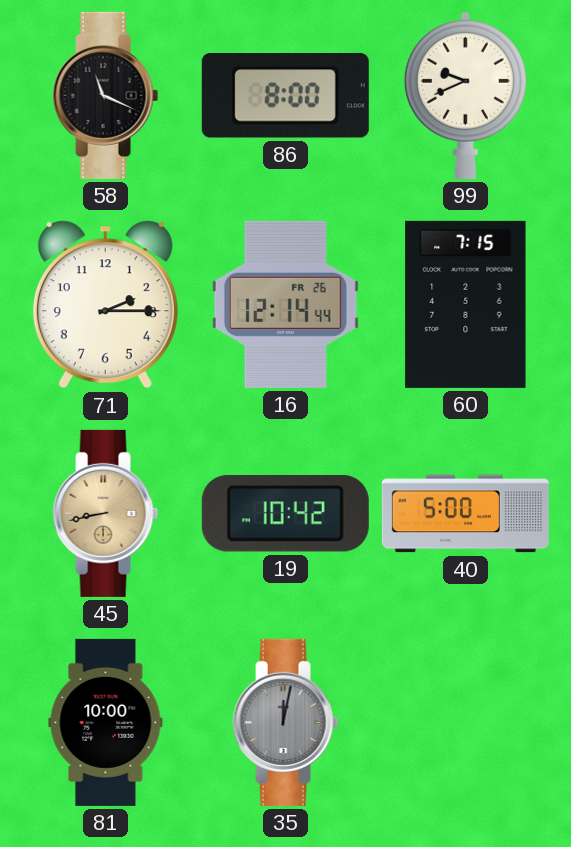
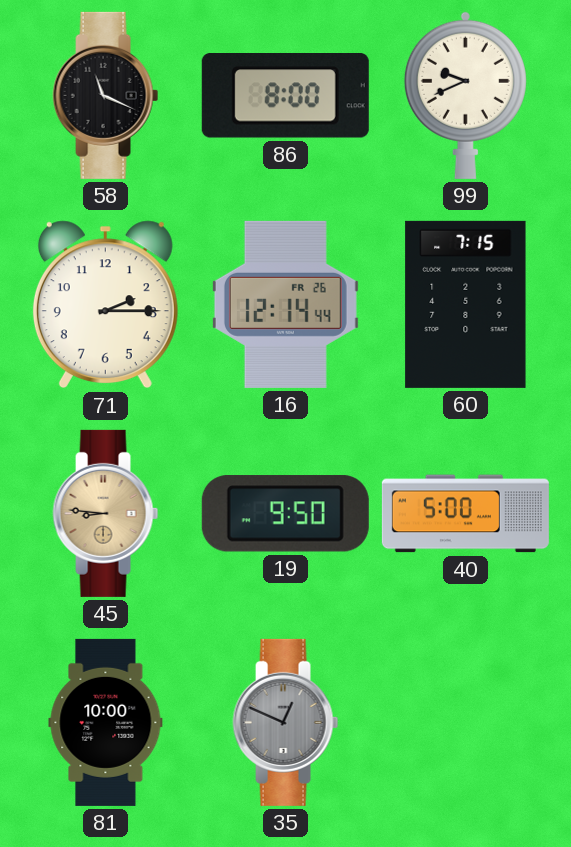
45: 8:43 -> 8:46
19: 10:42 -> 9:50
35: 12:02 -> 12:49
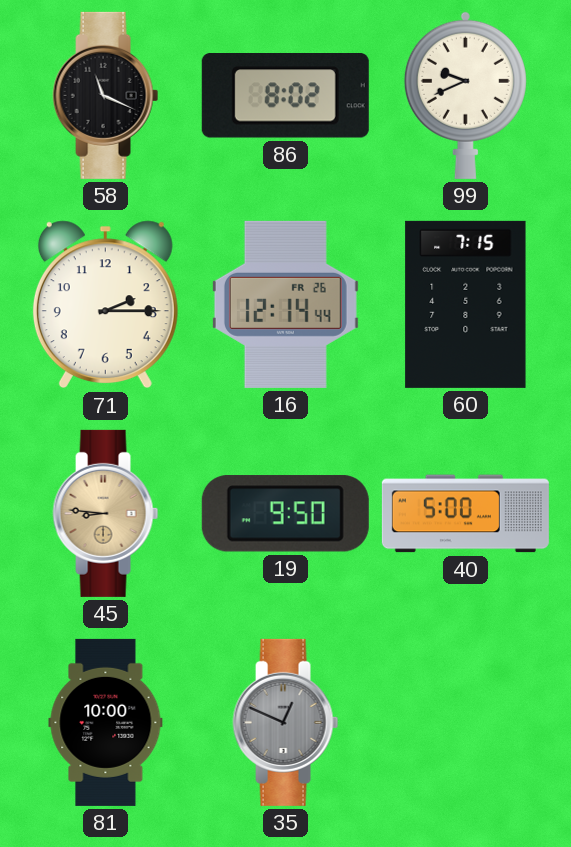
86: 8:00 -> 8:02
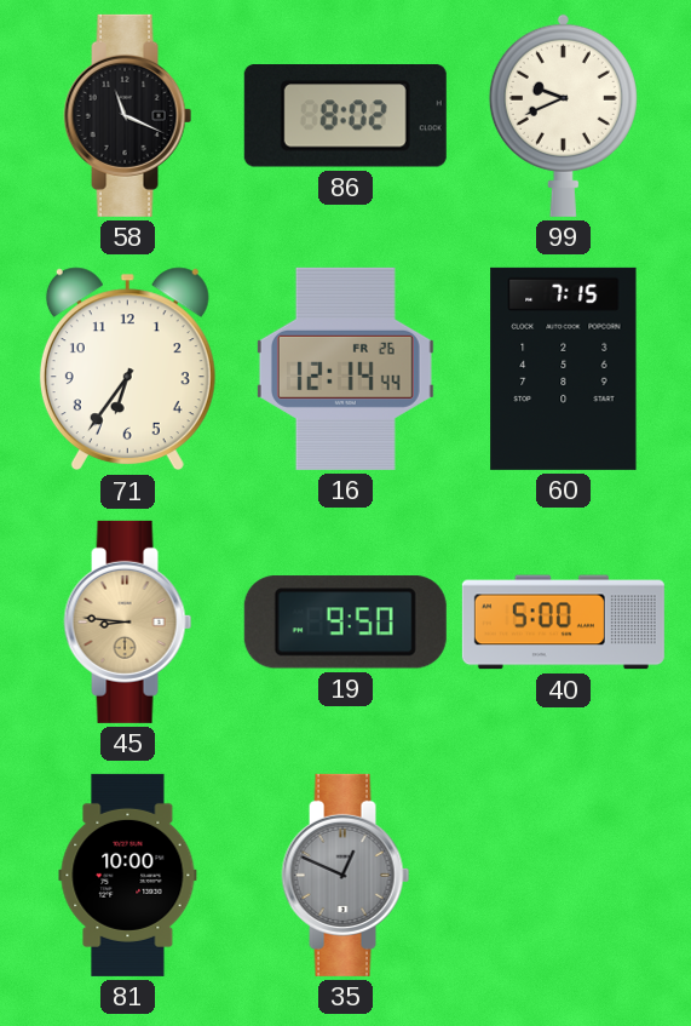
71: 2:15 -> 6:36
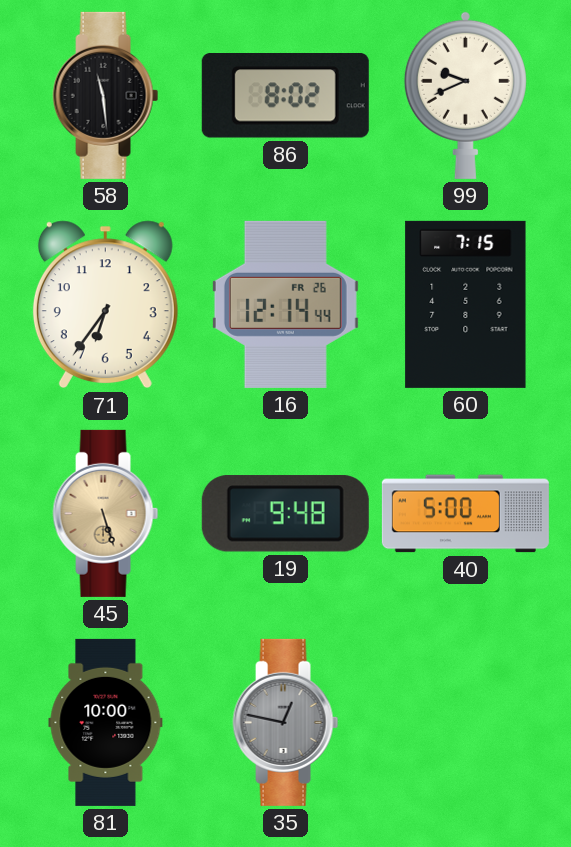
58: 11:19 -> 11:29
45: 8:46 -> 5:27
19: 9:50 -> 9:48
35: 12:49 -> 12:47
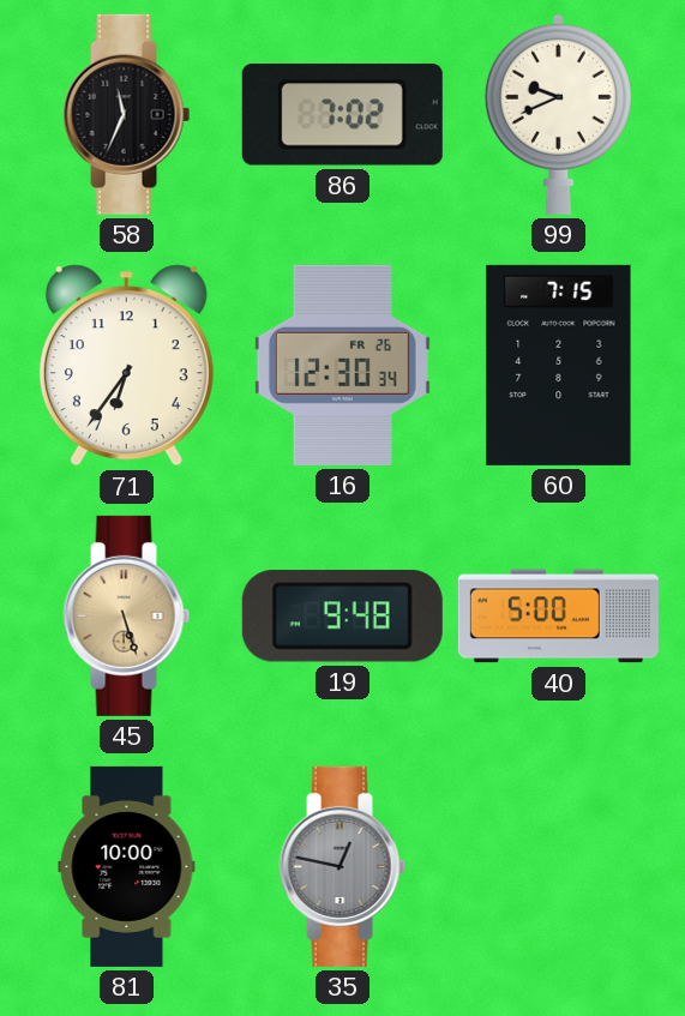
58: 11:29 -> 11:34
86: 8:02 -> 7:02
16: 12:14 -> 12:30
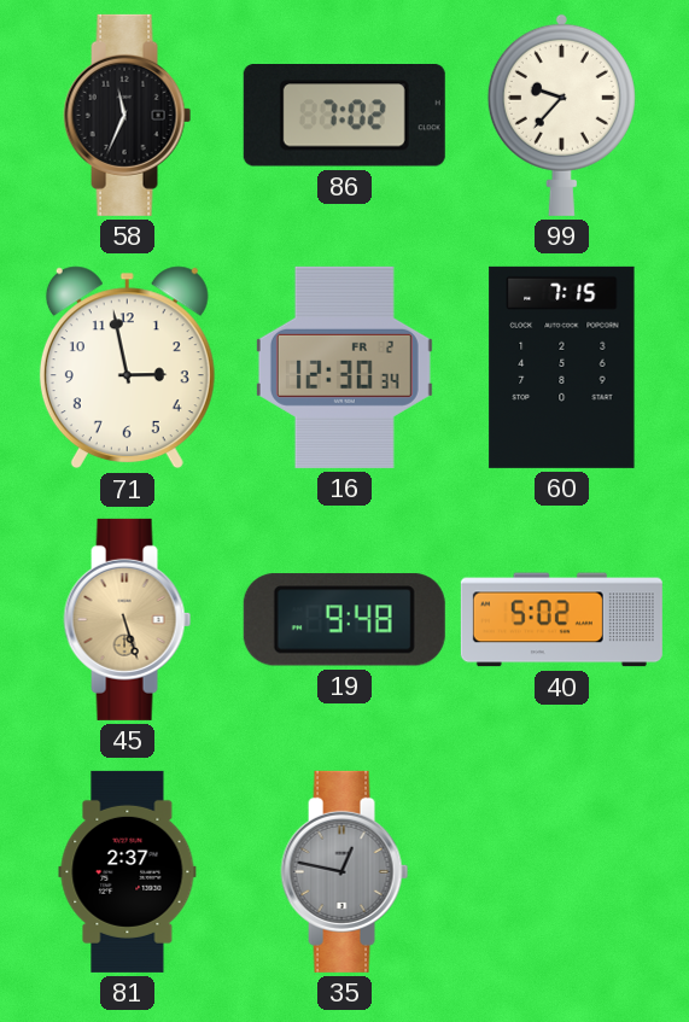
99: 9:41 -> 9:37
71: 6:36 -> 2:58
16 date: FR 26 -> FR 2
40: 5:00 -> 5:02
81: 10:00 -> 2:37
